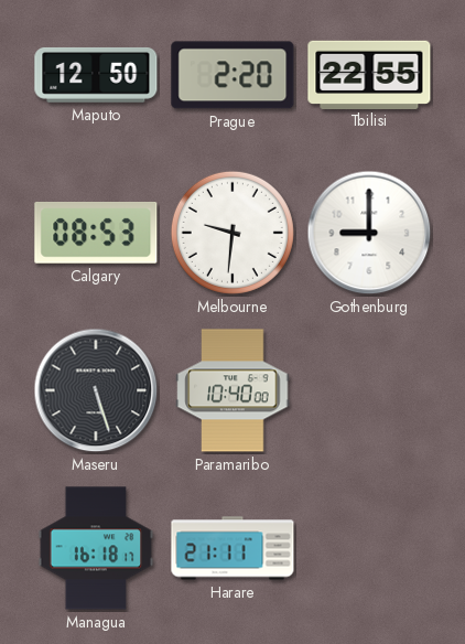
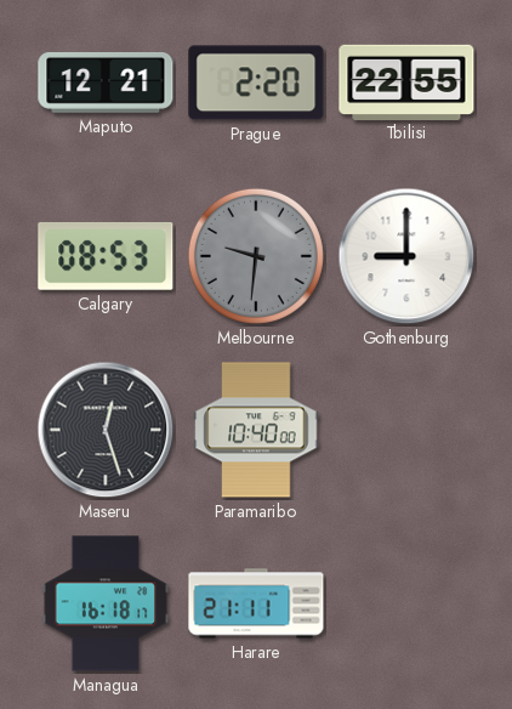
Maputo: 12:50 -> 12:21
Melbourne dial: white -> grey
Maseru: 5:27 -> 12:27
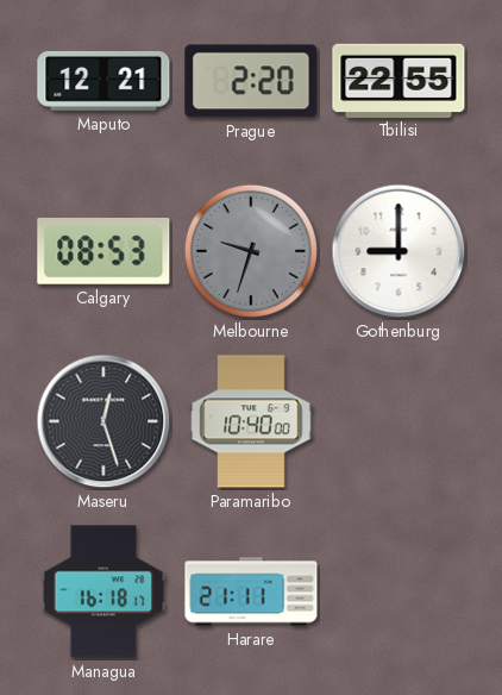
Melbourne: 9:31 -> 9:33
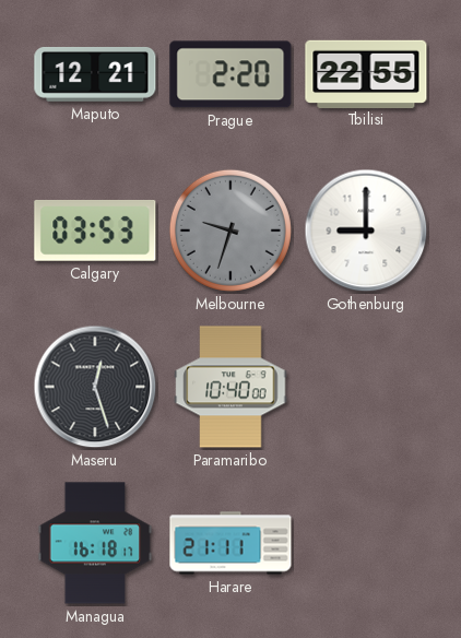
Calgary: 08:53 -> 03:53
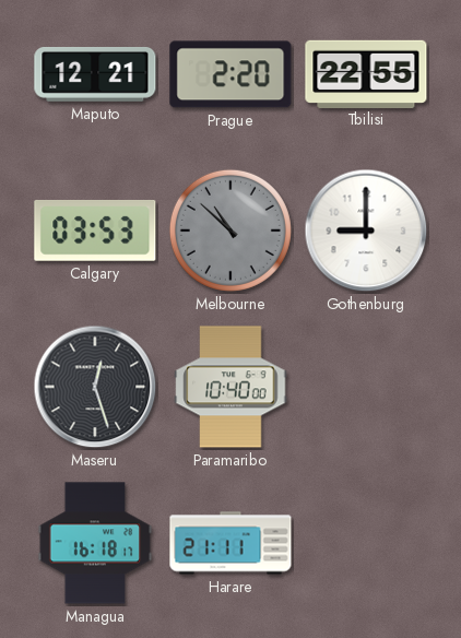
Melbourne: 9:33 -> 10:52
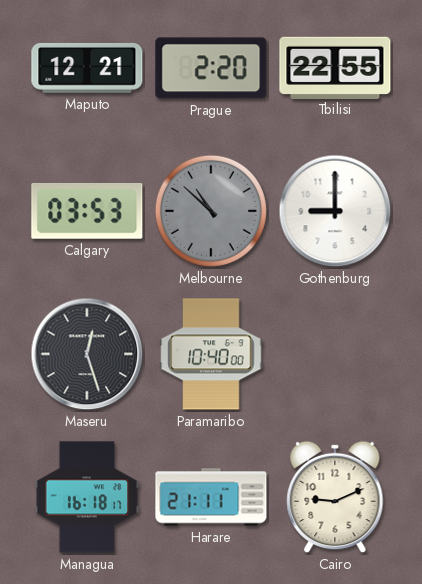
Cairo: none -> 9:11
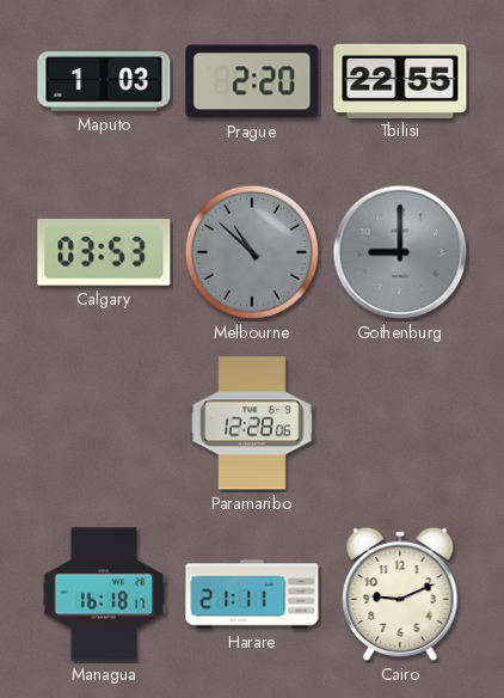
Maputo: 12:21 -> 1:03
Gothenburg dial: white -> grey
Maseru: 12:27 -> none
Paramaribo: 10:40 -> 12:28
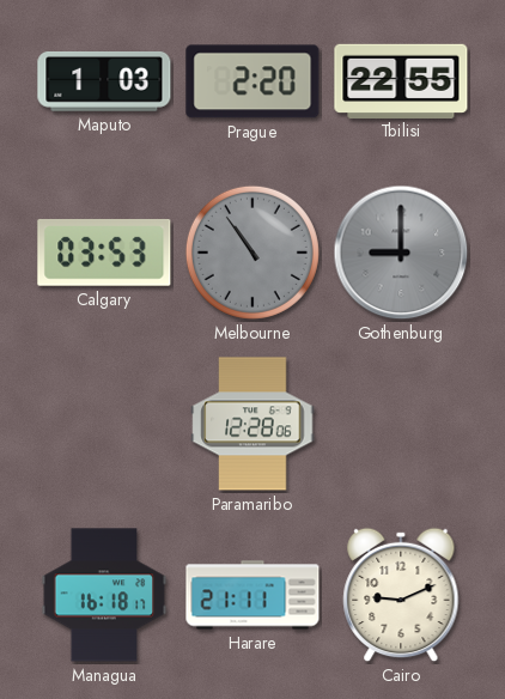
Melbourne: 10:52 -> 10:54
